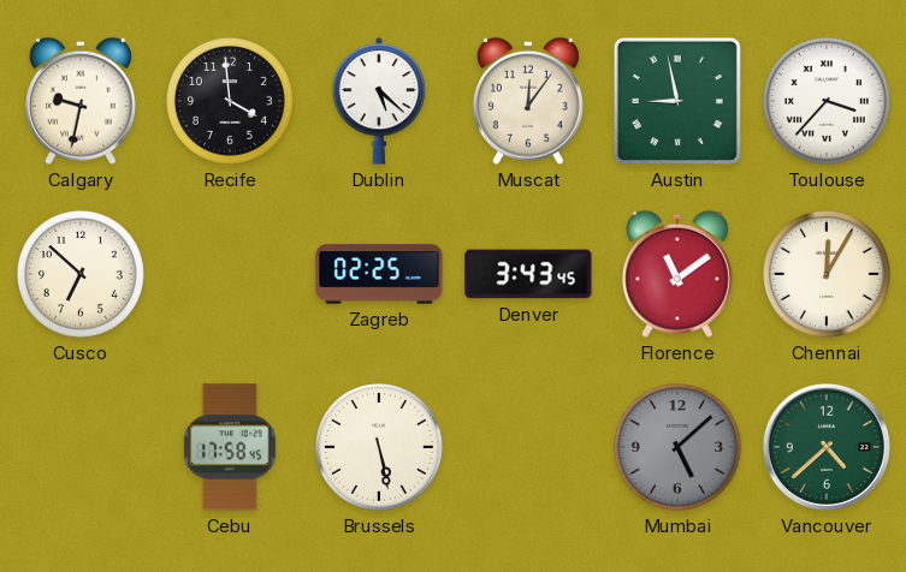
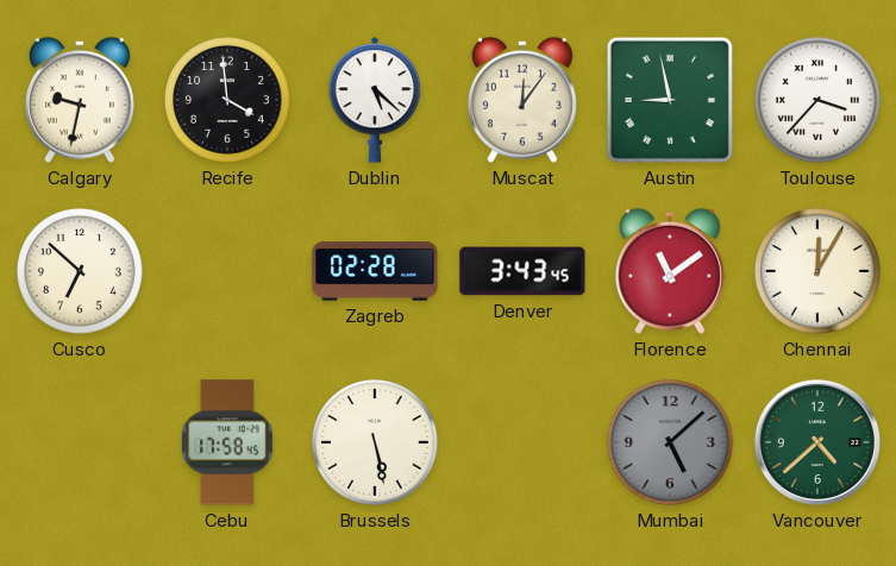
Zagreb: 02:25 -> 02:28
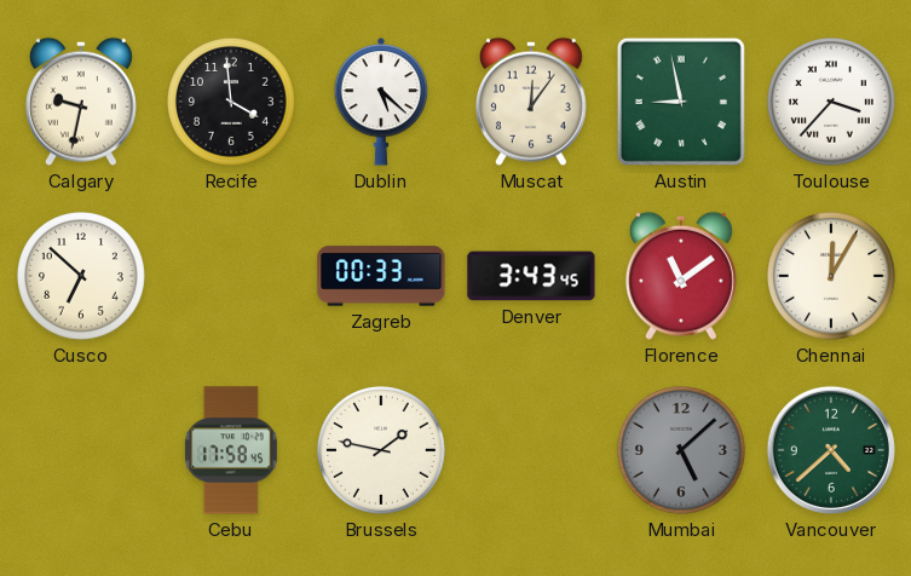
Zagreb: 02:28 -> 00:33
Brussels: 5:28 -> 1:47
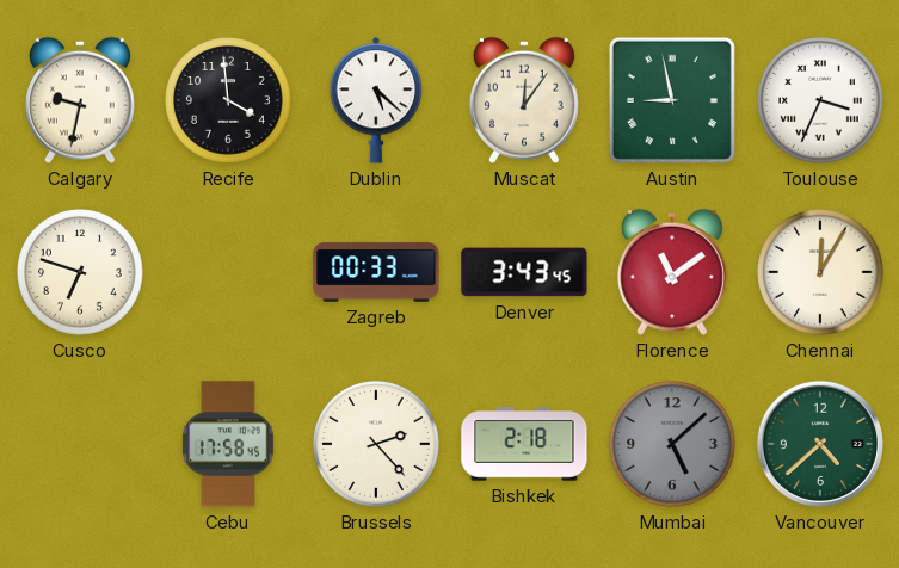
Toulouse: 3:37 -> 3:34
Cusco: 6:52 -> 6:48
Brussels: 1:47 -> 2:23
Bishkek: none -> 2:18
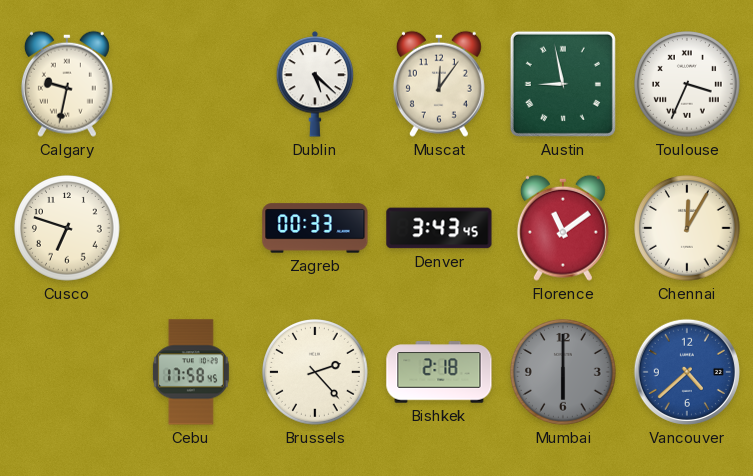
Recife: 3:59 -> none
Mumbai: 5:08 -> 6:00
Vancouver dial: green -> blue
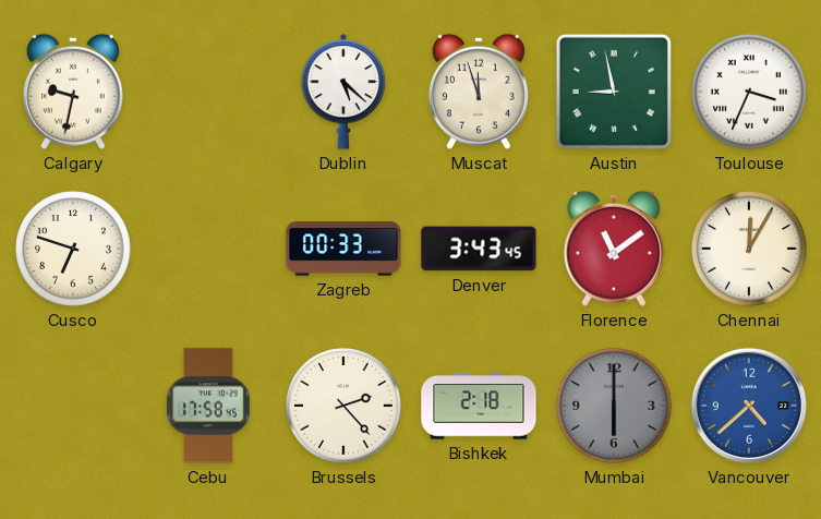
Muscat: 12:06 -> 11:57
